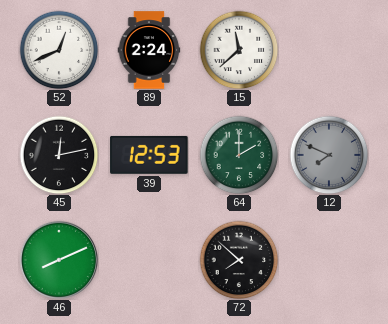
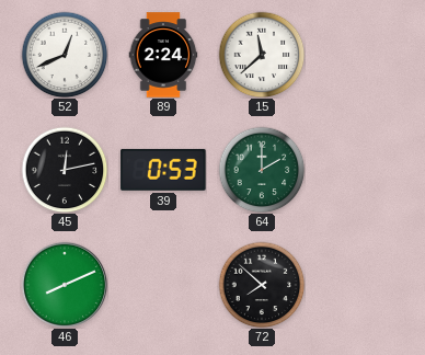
39: 12:53 -> 0:53
12: 7:49 -> none
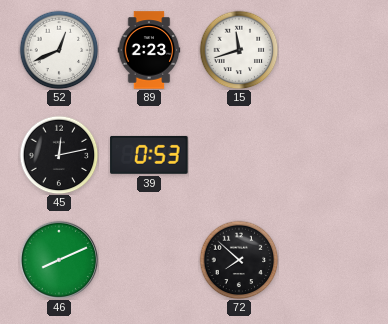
89: 2:24 -> 2:23
15: 11:38 -> 11:42
64: 2:00 -> none
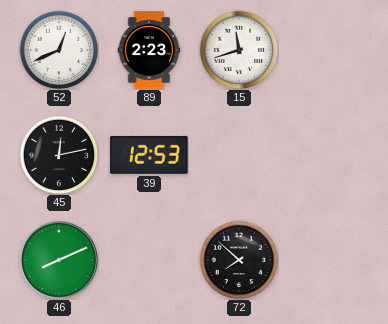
39: 0:53 -> 12:53
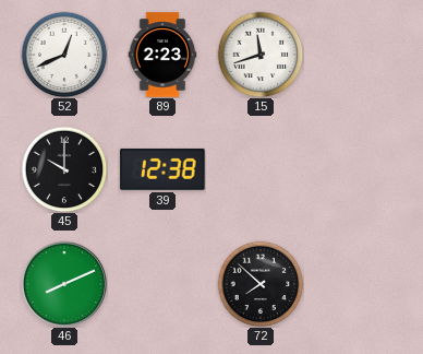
45: 12:13 -> 10:00
39: 12:53 -> 12:38
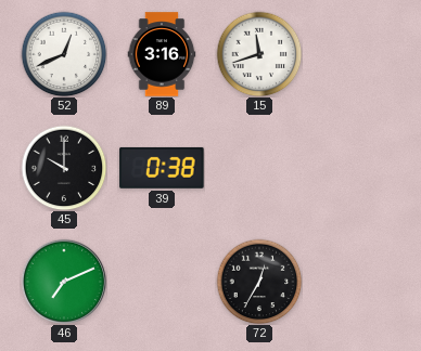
89: 2:23 -> 3:16
39: 12:38 -> 0:38
46: 8:11 -> 7:11
72: 7:52 -> 12:35
